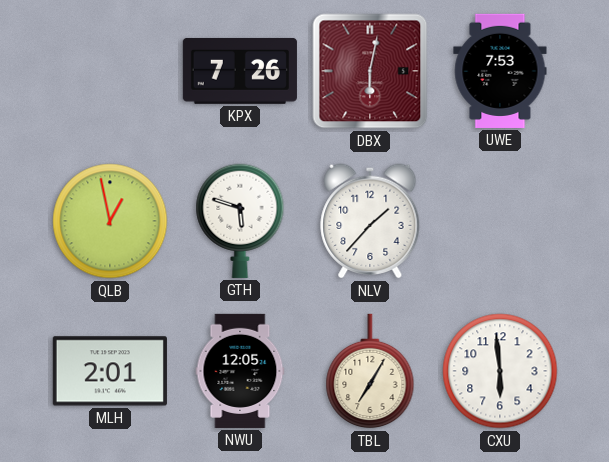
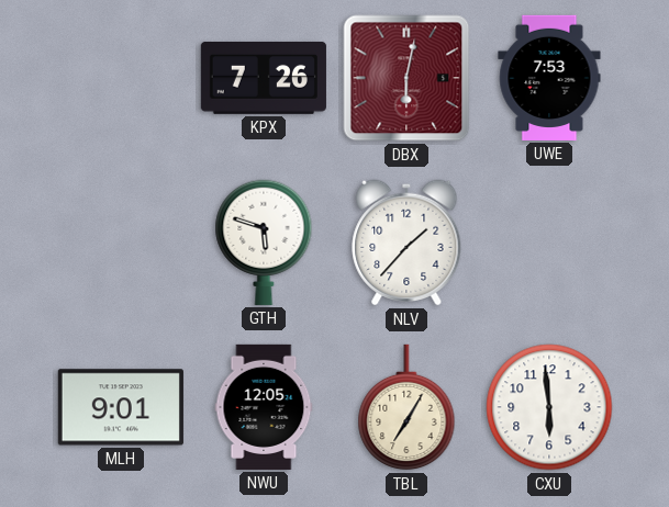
QLB: 12:58 -> none
MLH: 2:01 -> 9:01
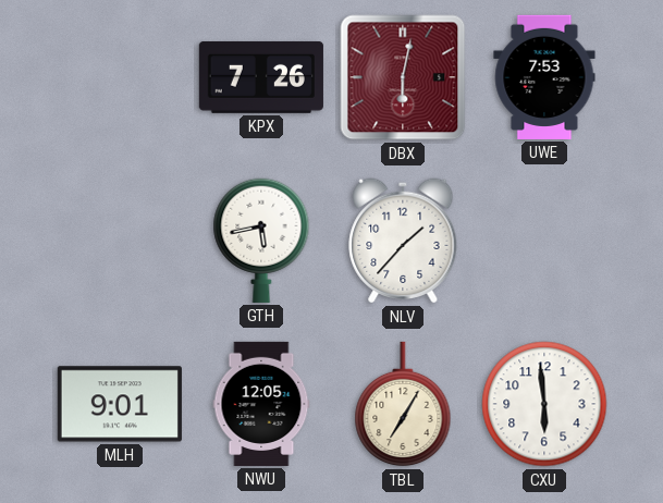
GTH: 5:48 -> 5:43
